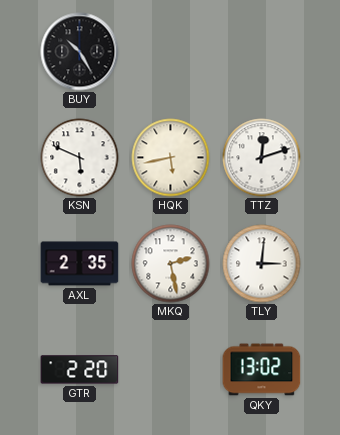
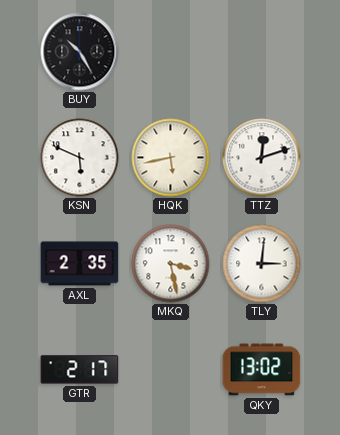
MKQ: 2:28 -> 3:28
GTR: 2:20 -> 2:17
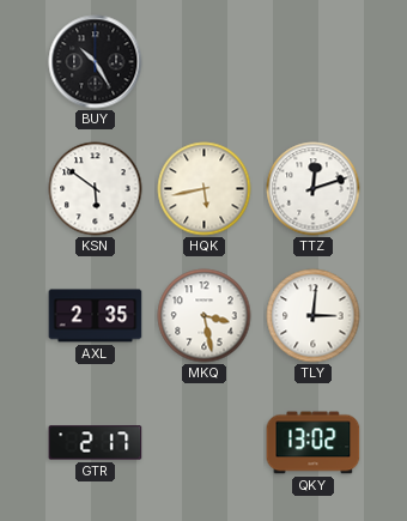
KSN: 5:49 -> 5:51
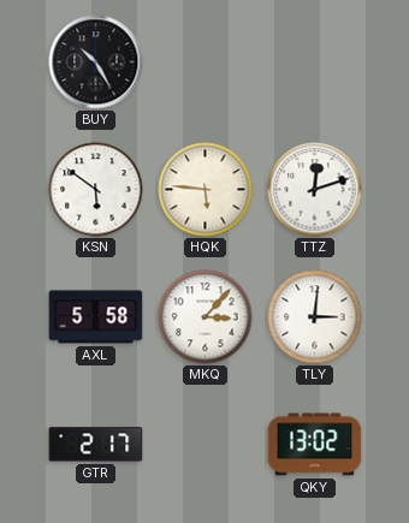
HQK: 5:43 -> 5:46
AXL: 2:35 -> 5:58
MKQ: 3:28 -> 3:07
